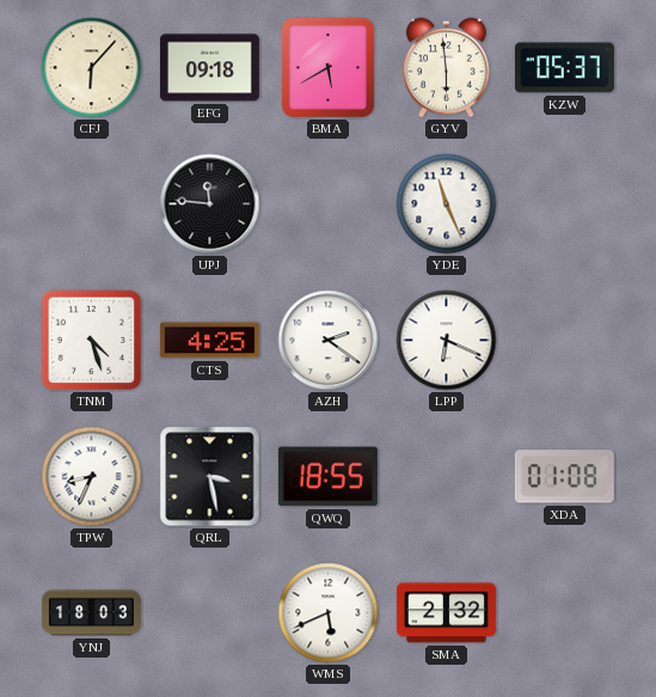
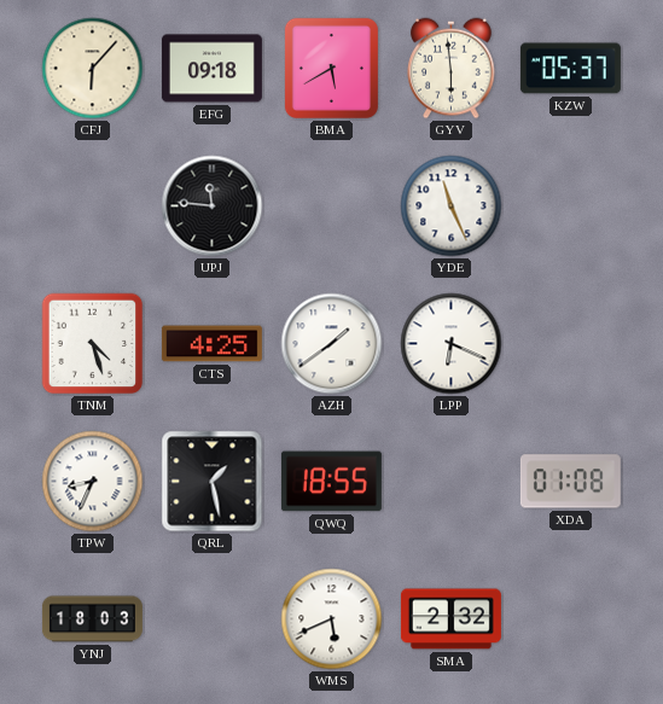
AZH: 2:21 -> 1:39
QRL: 3:28 -> 1:28
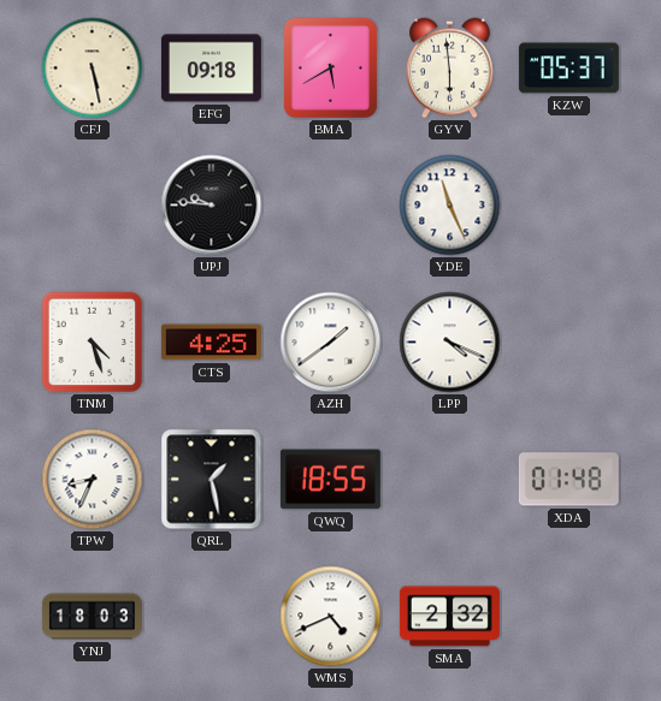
CFJ: 6:07 -> 5:28
UPJ: 11:46 -> 9:46
LPP: 6:19 -> 4:19
XDA: 01:08 -> 01:48
WMS: 5:41 -> 4:41
